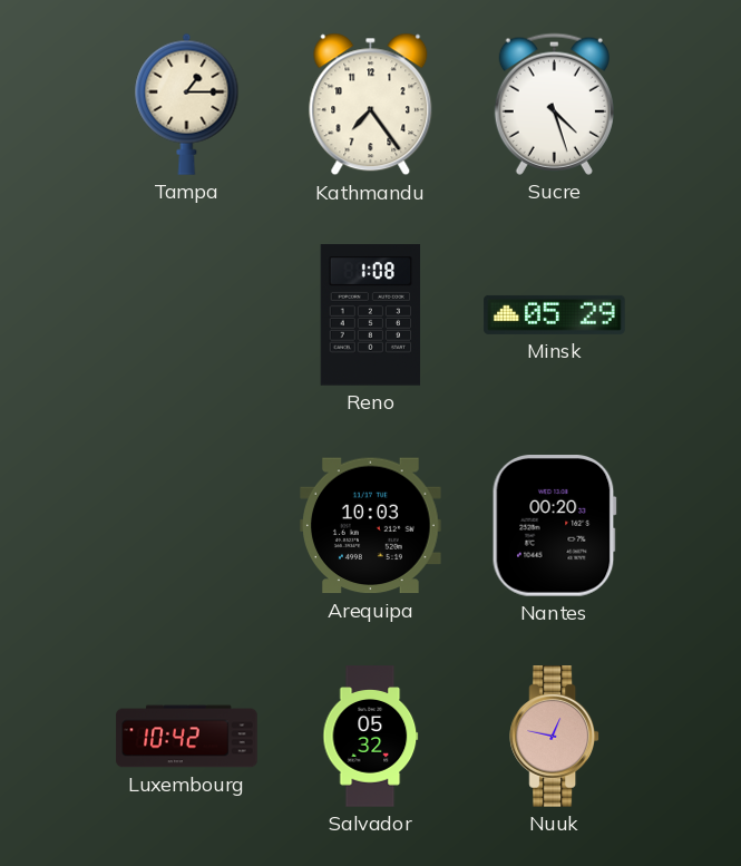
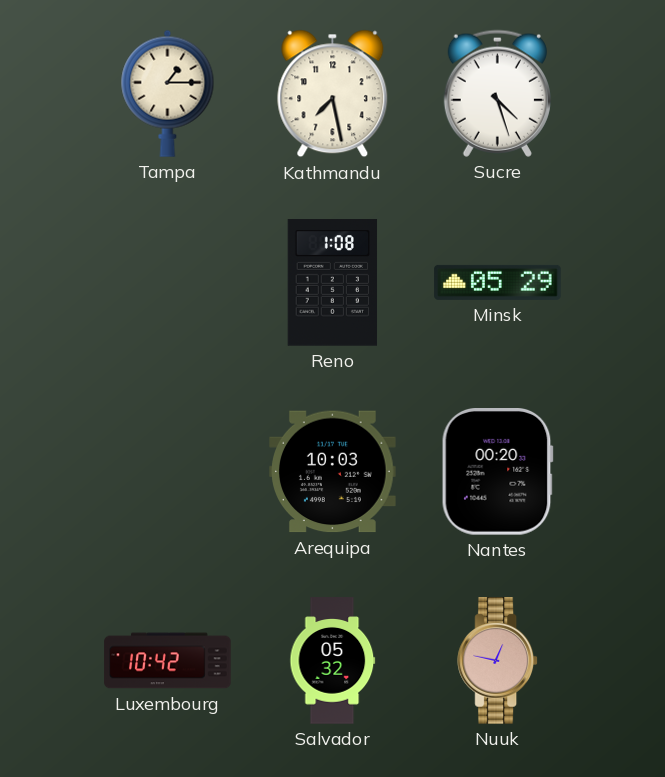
Kathmandu: 7:24 -> 7:28
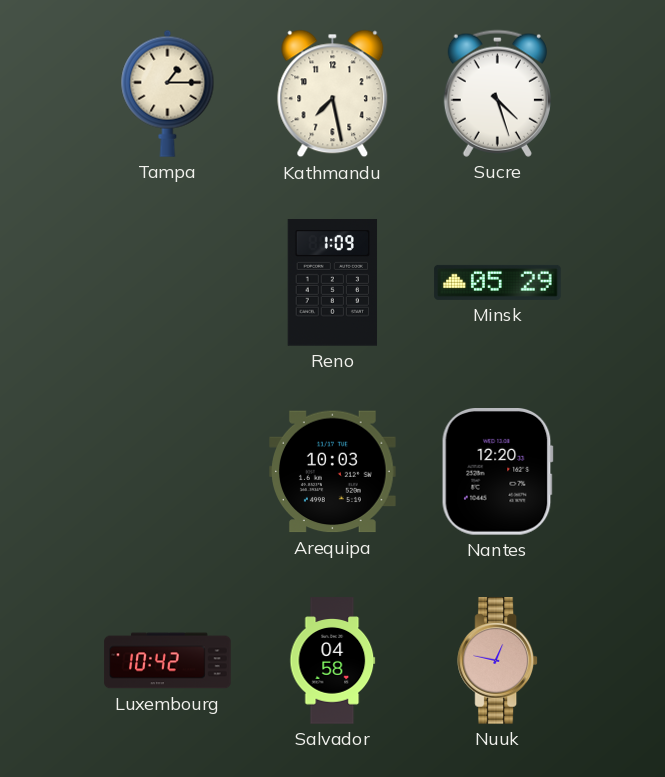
Reno: 1:08 -> 1:09
Nantes: 00:20 -> 12:20
Salvador: 05:32 -> 04:58
